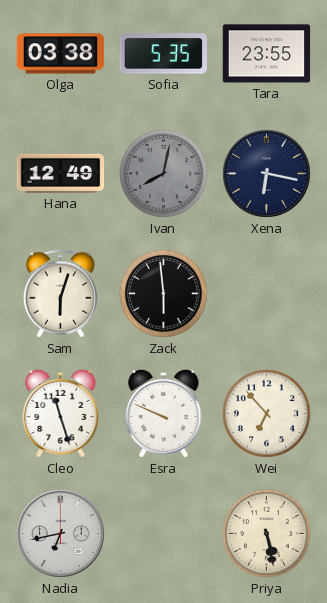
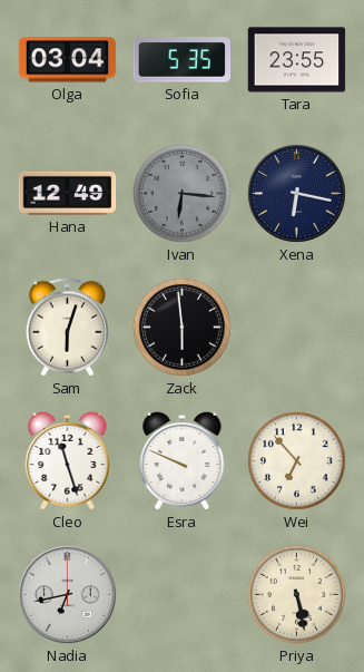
Olga: 03:38 -> 03:04
Ivan: 8:02 -> 6:16
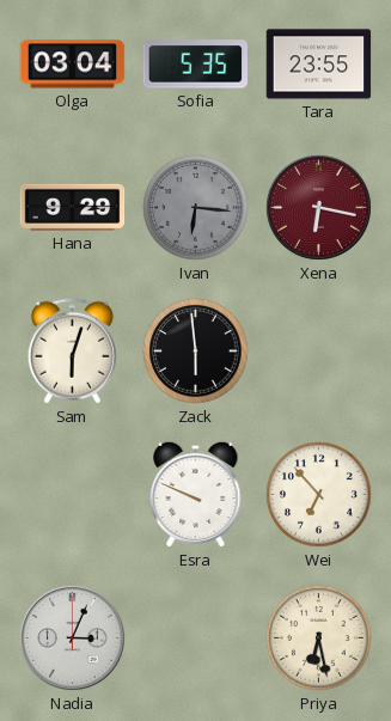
Hana: 12:49 -> 9:29
Xena dial: navy -> burgundy
Cleo: 11:27 -> none
Nadia: 6:43 -> 3:04
Priya: 5:28 -> 6:28
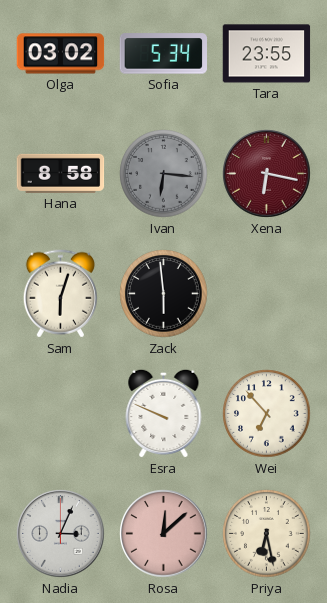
Olga: 03:04 -> 03:02
Sofia: 5:35 -> 5:34
Hana: 9:29 -> 8:58
Rosa: none -> 12:08
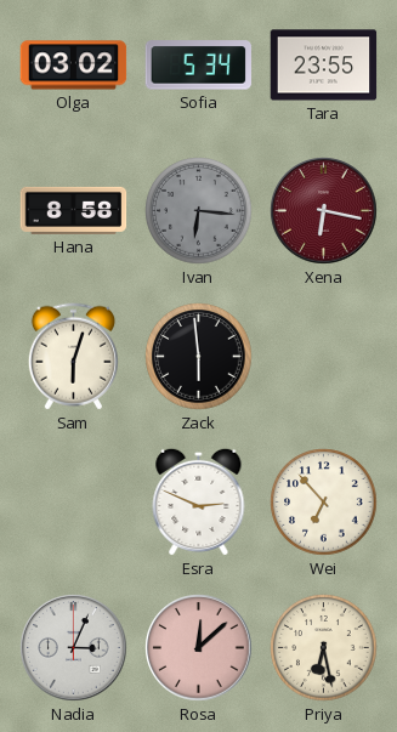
Esra: 9:49 -> 2:49
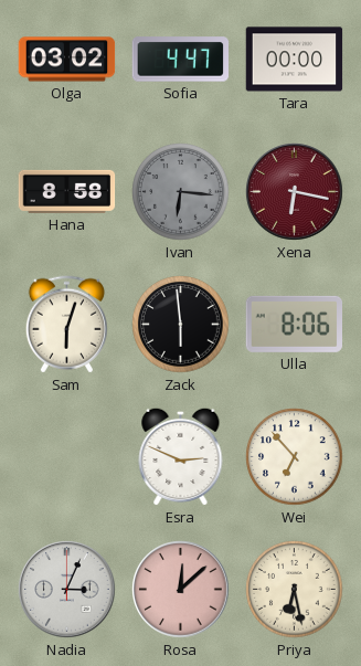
Sofia: 5:34 -> 4:47
Tara: 23:55 -> 00:00
Ulla: none -> 8:06
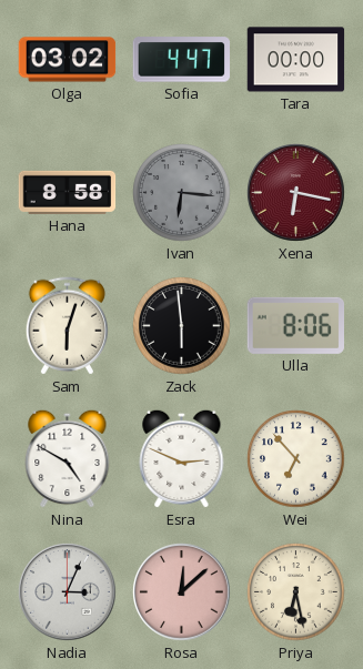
Nina: none -> 4:50
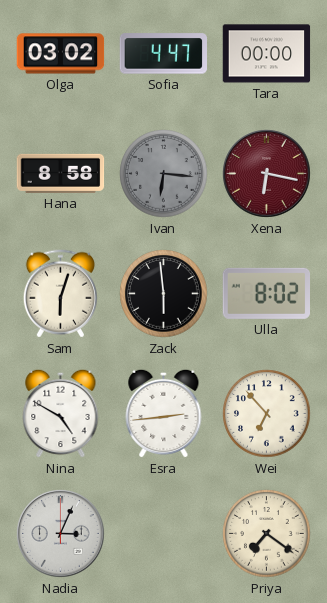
Ulla: 8:06 -> 8:02
Esra: 2:49 -> 2:44
Rosa: 12:08 -> none
Priya: 6:28 -> 7:21
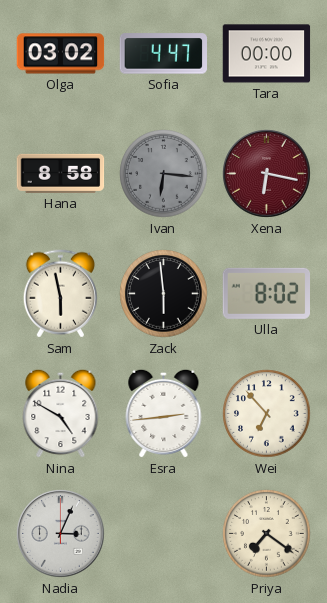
Sam: 6:03 -> 5:58
